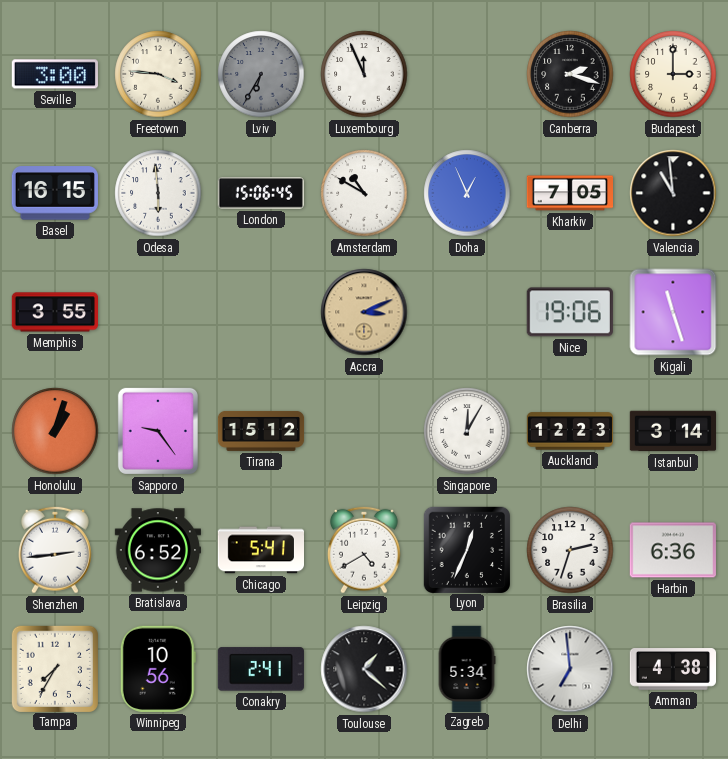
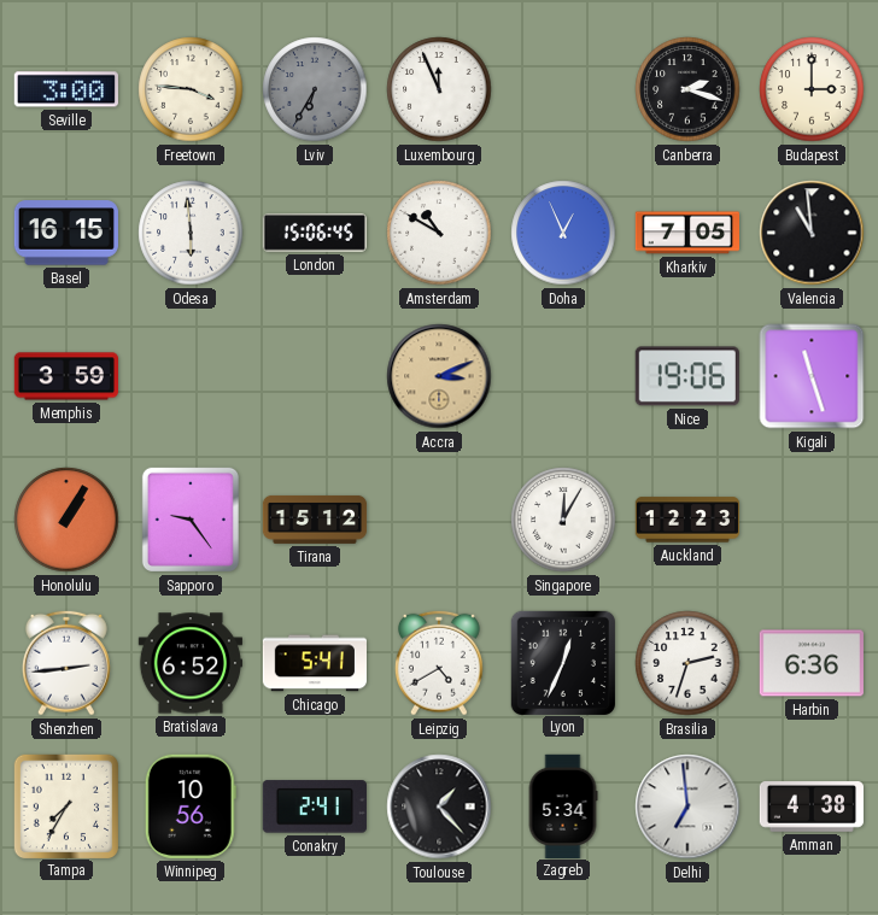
Memphis: 3:55 -> 3:59
Honolulu: 1:03 -> 1:05
Istanbul: 3:14 -> none
Toulouse: 1:22 -> 1:23
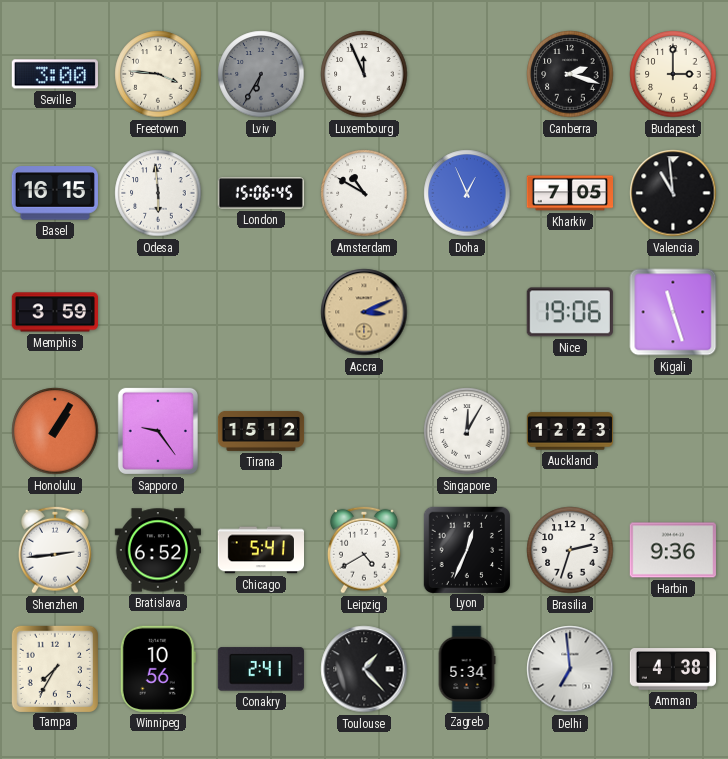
Harbin: 6:36 -> 9:36
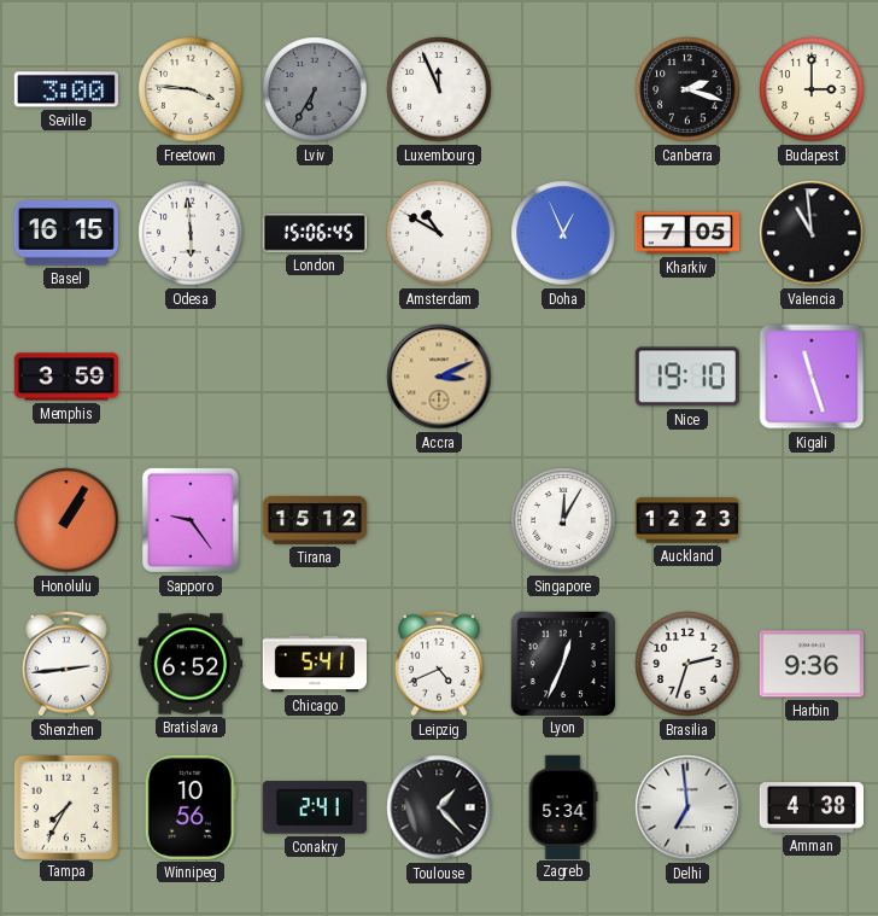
Nice: 19:06 -> 19:10
Leipzig: 4:40 -> 4:41
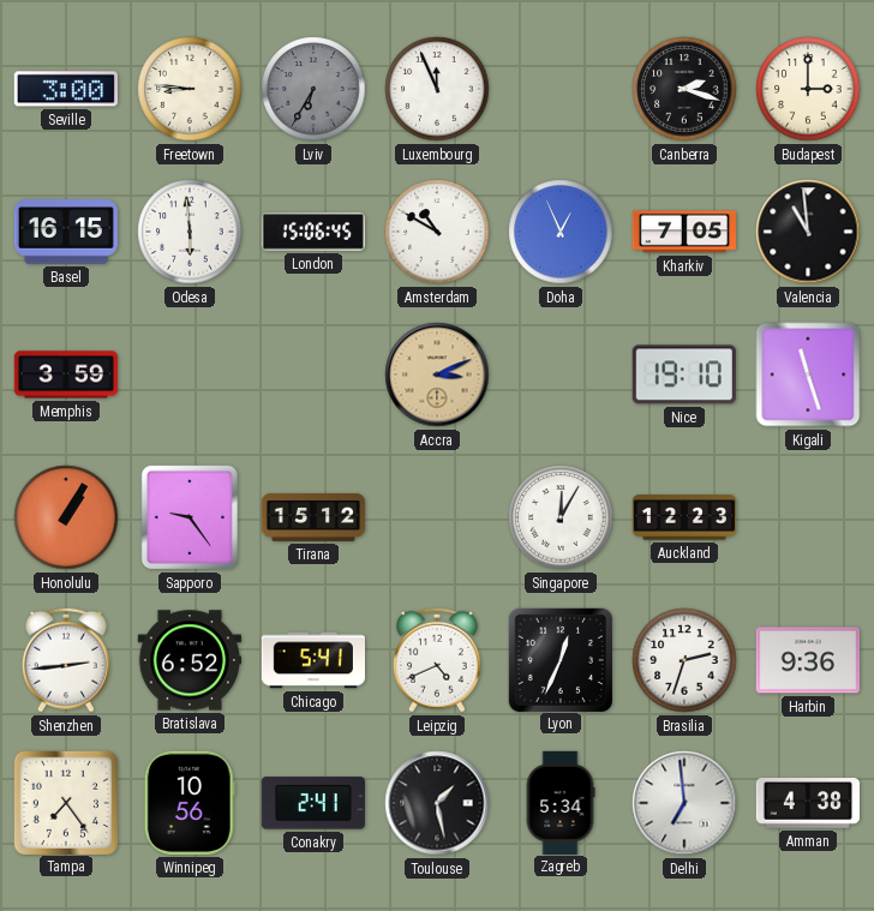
Freetown: 3:46 -> 8:46
Tampa: 7:35 -> 7:24
Toulouse: 1:23 -> 1:28
